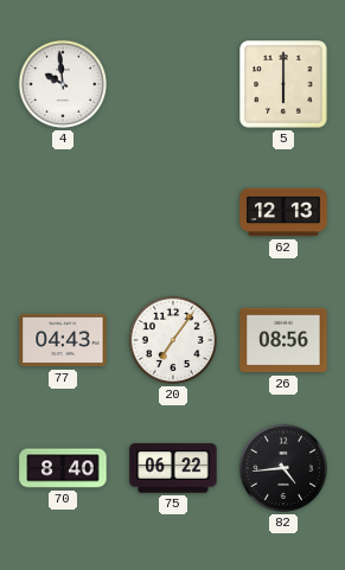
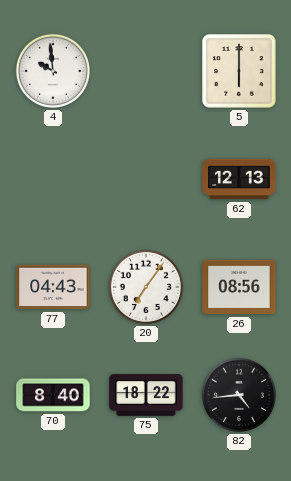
75: 06:22 -> 18:22
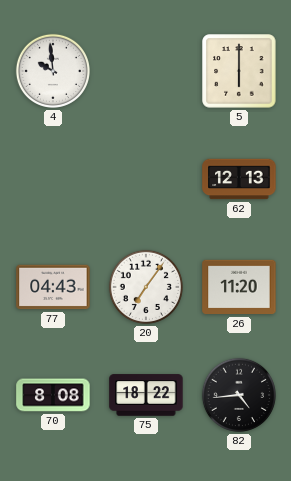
26: 08:56 -> 11:20
70: 8:40 -> 8:08
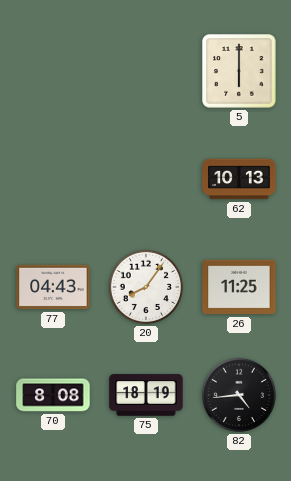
4: 9:59 -> none
62: 12:13 -> 10:13
20: 7:06 -> 8:06
26: 11:20 -> 11:25
75: 18:22 -> 18:19
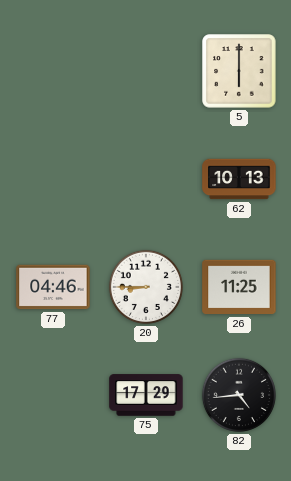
77: 04:43 -> 04:46
20: 8:06 -> 8:45
70: 8:08 -> none
75: 18:19 -> 17:29
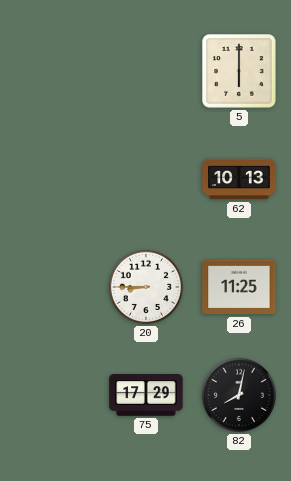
77: 04:46 -> none
82: 4:44 -> 8:02
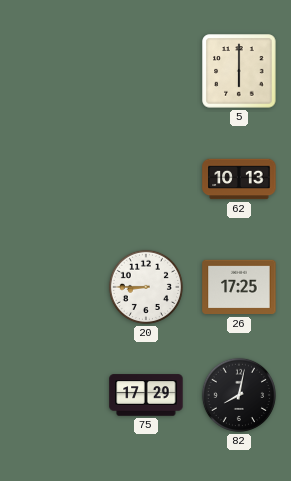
26: 11:25 -> 17:25
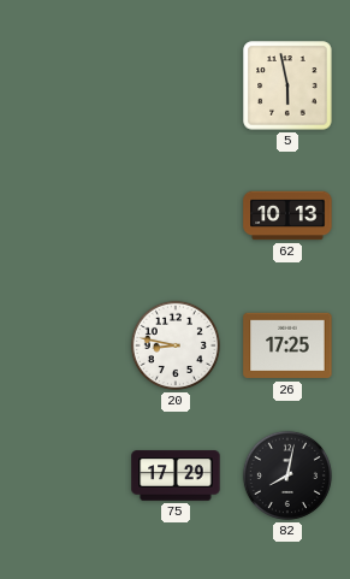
5: 6:00 -> 5:58
20: 8:45 -> 8:47
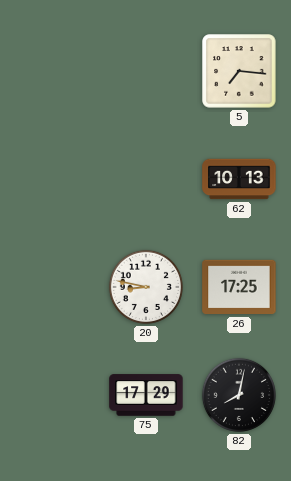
5: 5:58 -> 7:16
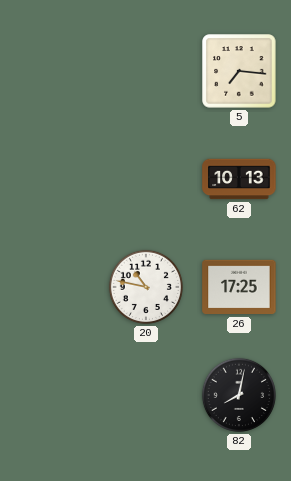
20: 8:47 -> 10:47
75: 17:29 -> none
